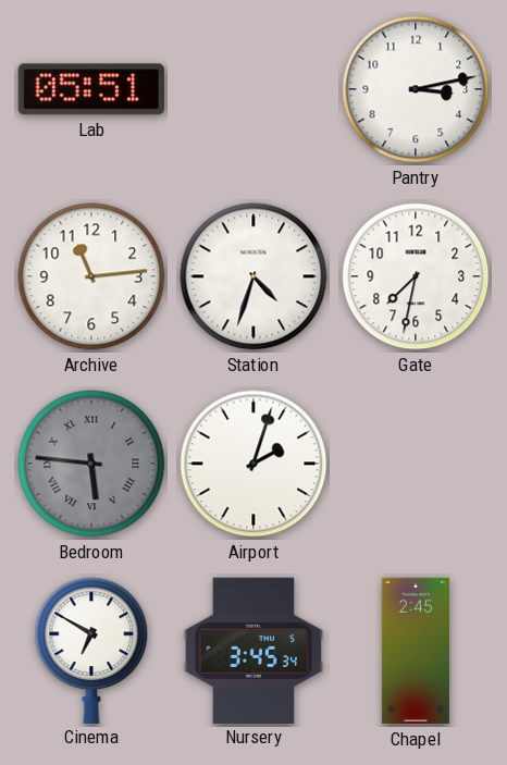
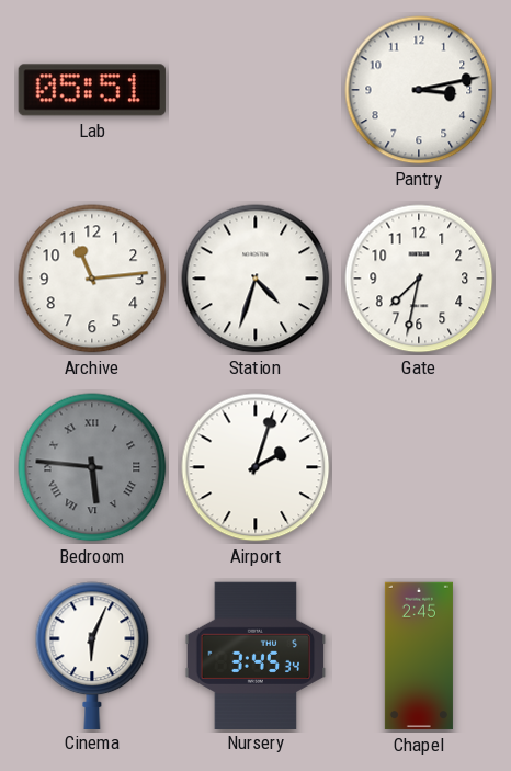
Cinema: 6:50 -> 6:04
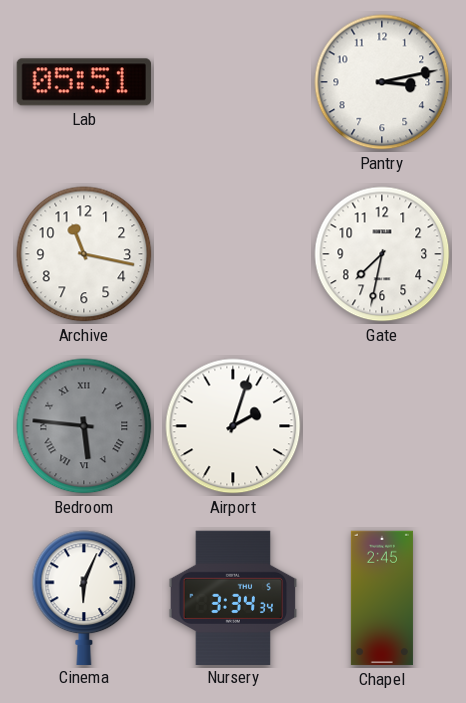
Archive: 11:14 -> 11:17
Station: 4:33 -> none
Nursery: 3:45 -> 3:34
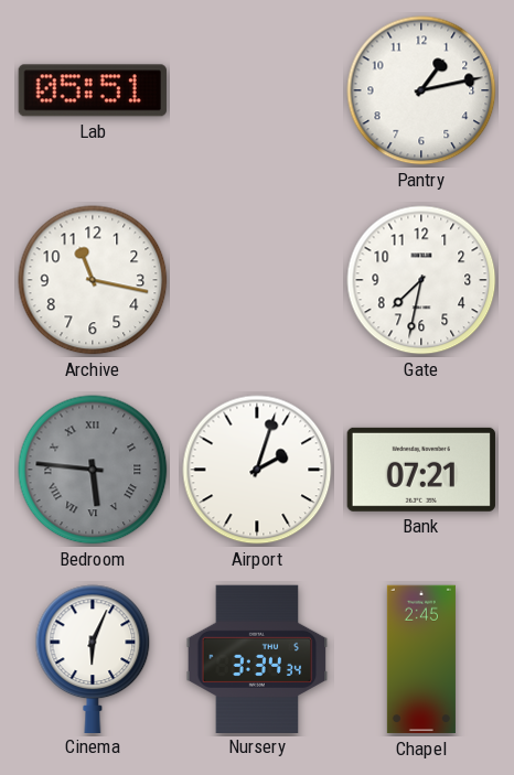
Pantry: 3:13 -> 1:13
Bank: none -> 07:21
